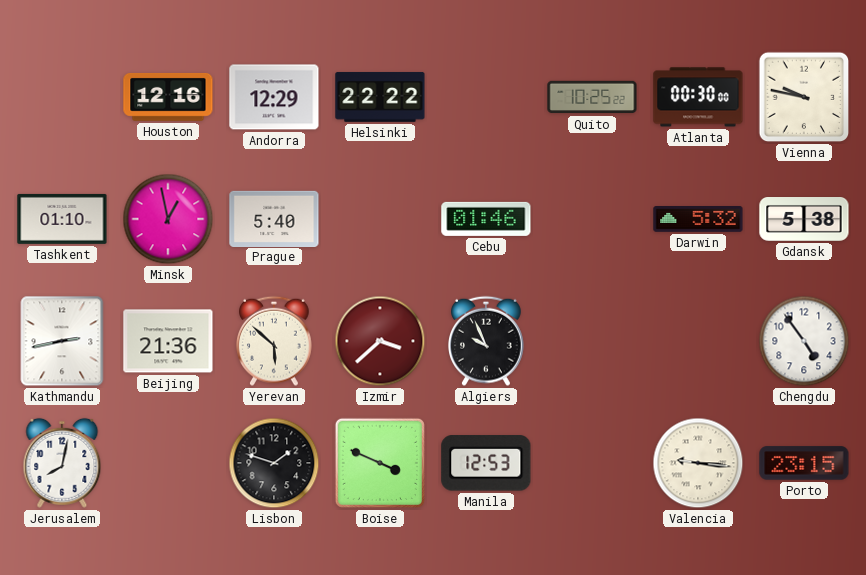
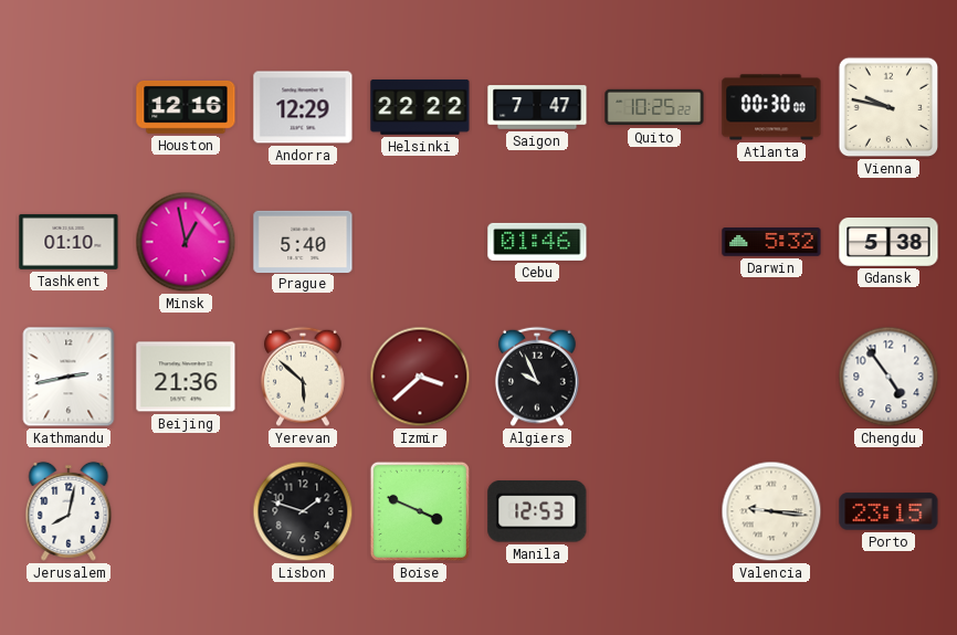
Saigon: none -> 7:47
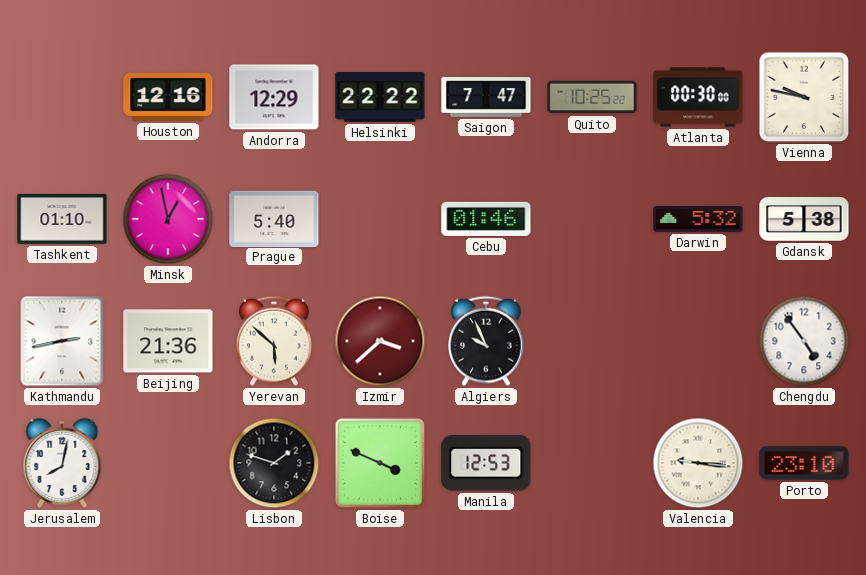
Porto: 23:15 -> 23:10
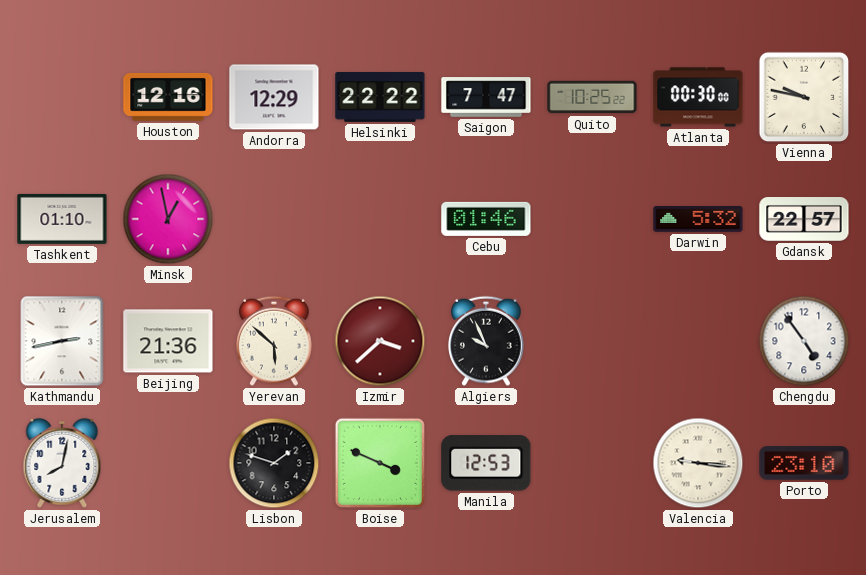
Prague: 5:40 -> none
Gdansk: 5:38 -> 22:57
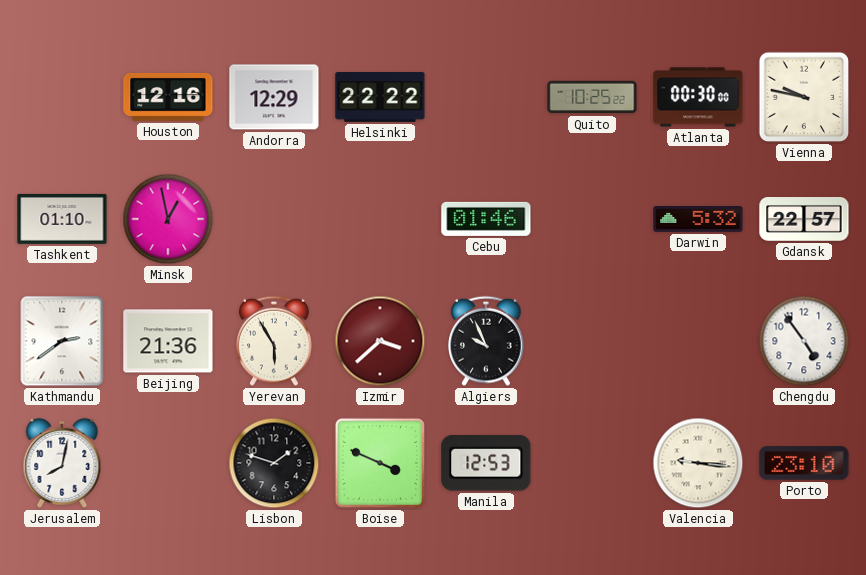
Saigon: 7:47 -> none
Kathmandu: 2:43 -> 2:39
Yerevan: 5:52 -> 5:55
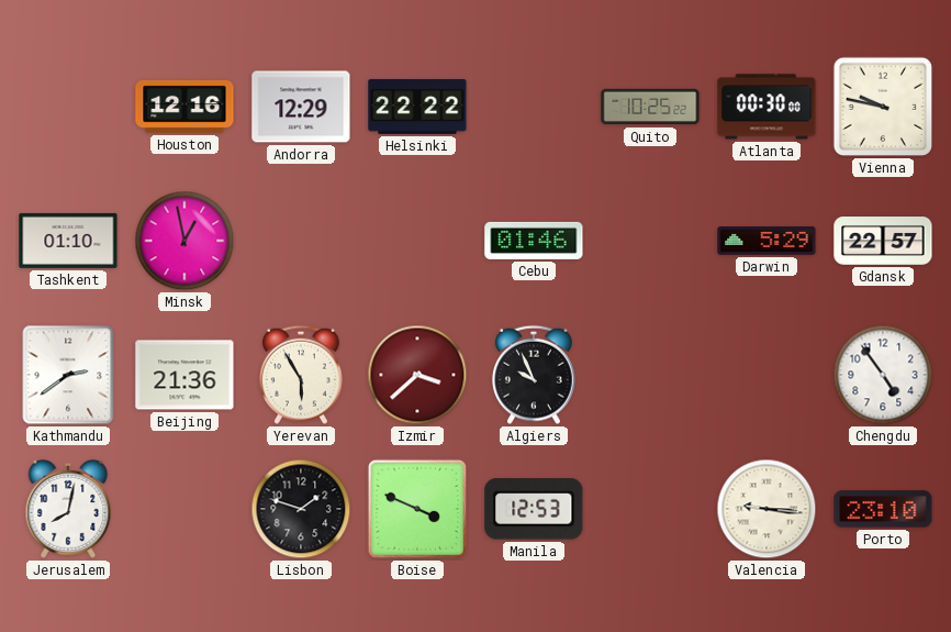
Darwin: 5:32 -> 5:29
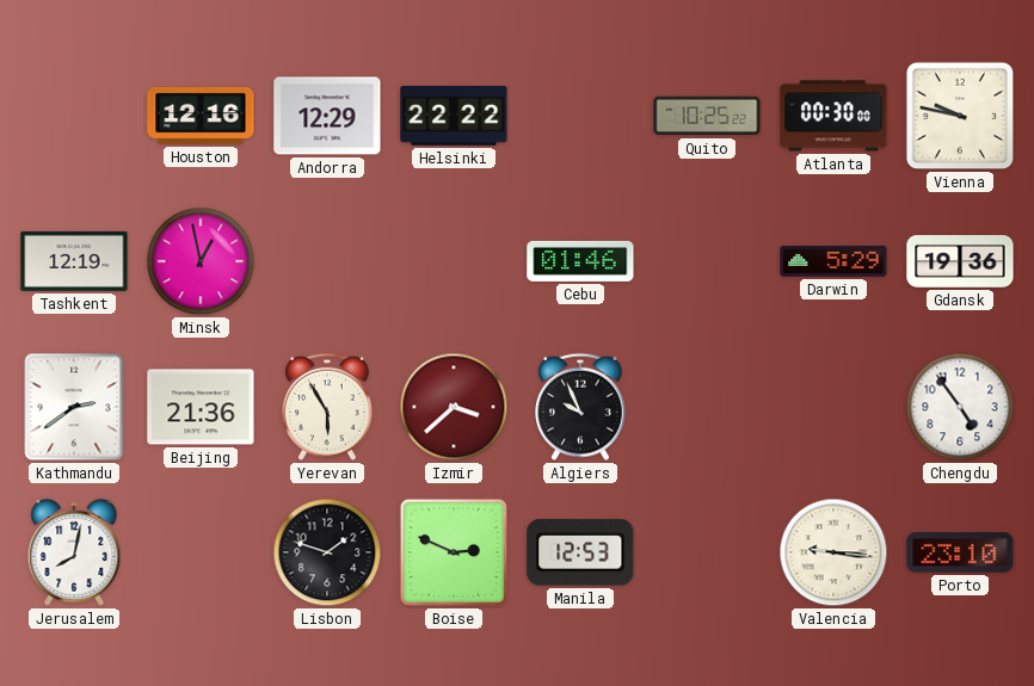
Tashkent: 01:10 -> 12:19
Gdansk: 22:57 -> 19:36
Boise: 3:49 -> 2:49
